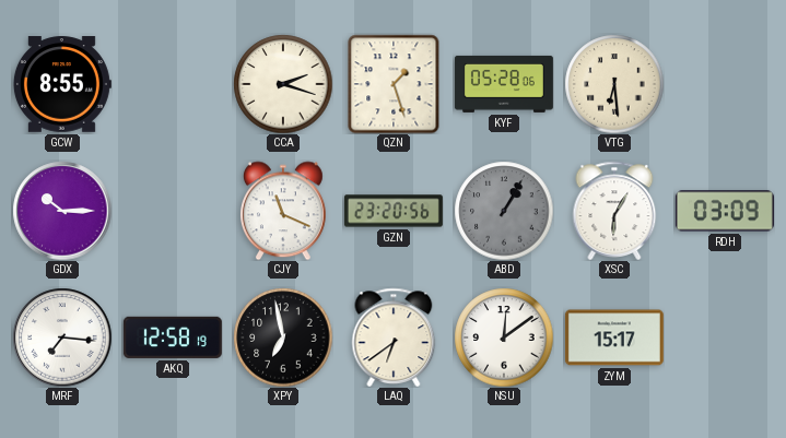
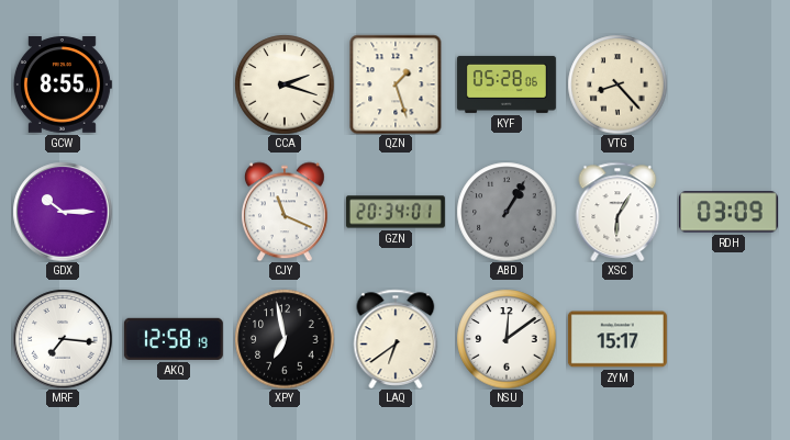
VTG: 6:29 -> 8:23
GZN: 23:20 -> 20:34
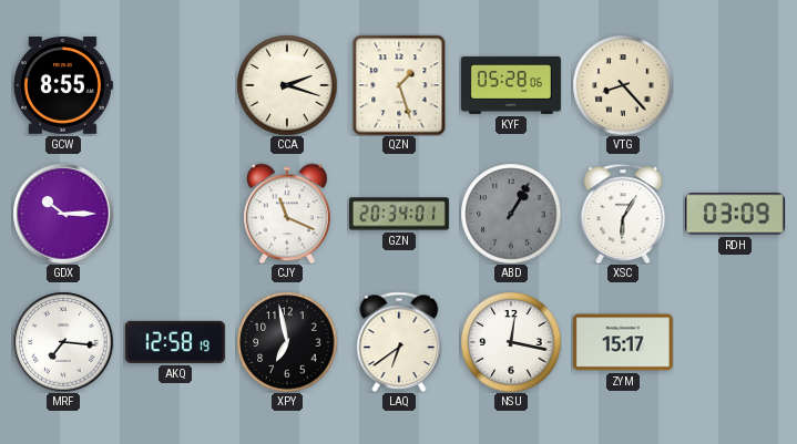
NSU: 12:09 -> 12:17
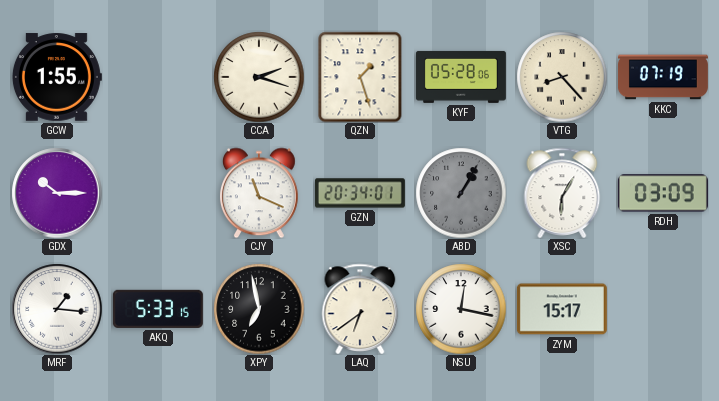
GCW: 8:55 -> 1:55
KKC: none -> 07:19
MRF: 7:16 -> 1:16
AKQ: 12:58 -> 5:33
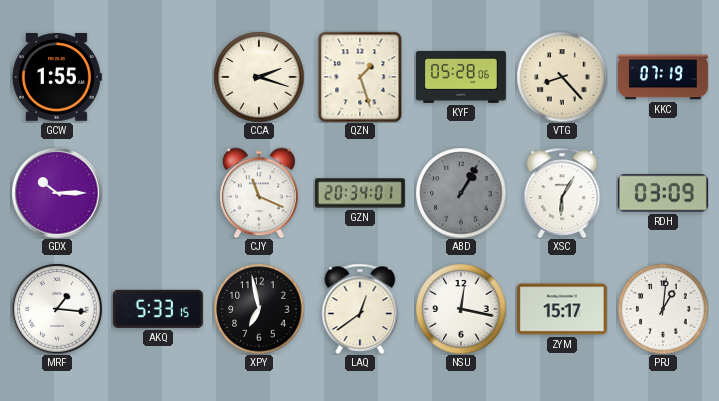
LAQ: 6:39 -> 12:39
PRJ: none -> 1:01
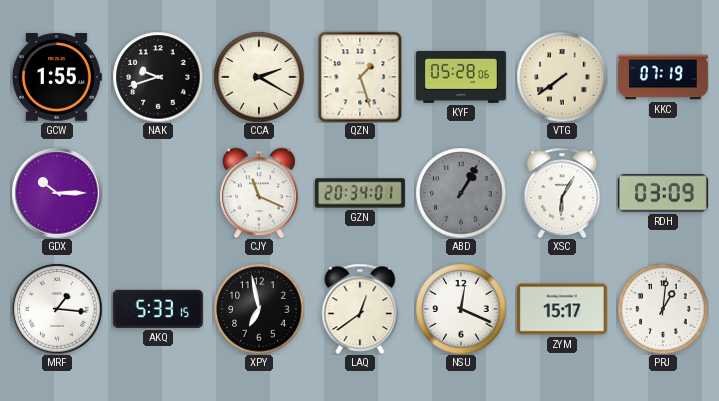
NAK: none -> 9:42
CCA: 2:18 -> 2:20
VTG: 8:23 -> 7:39
NSU: 12:17 -> 12:19
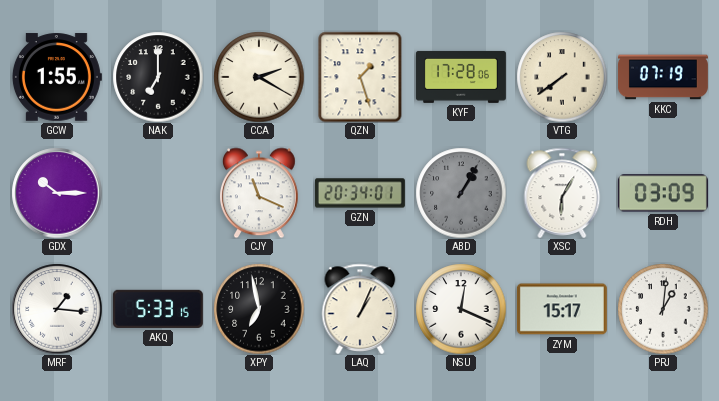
NAK: 9:42 -> 7:00
KYF: 05:28 -> 17:28
LAQ: 12:39 -> 1:04
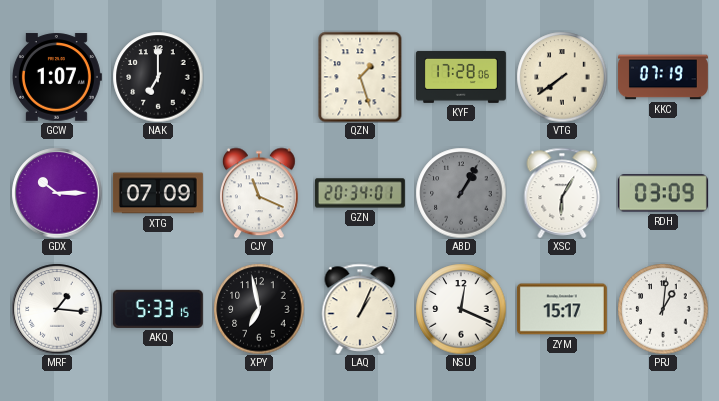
GCW: 1:55 -> 1:07
CCA: 2:20 -> none
XTG: none -> 07:09
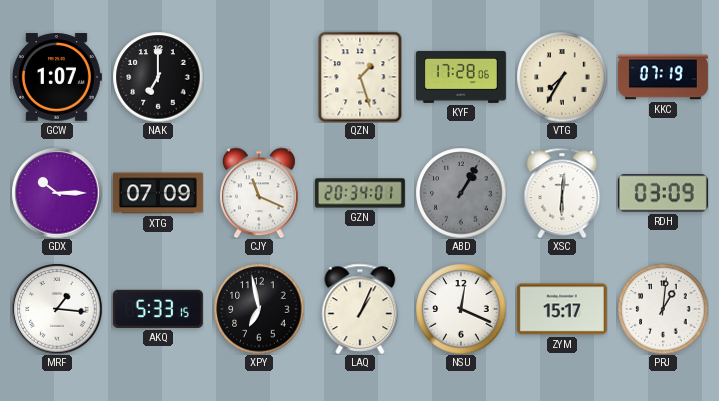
VTG: 7:39 -> 7:35
XSC: 6:05 -> 6:01
